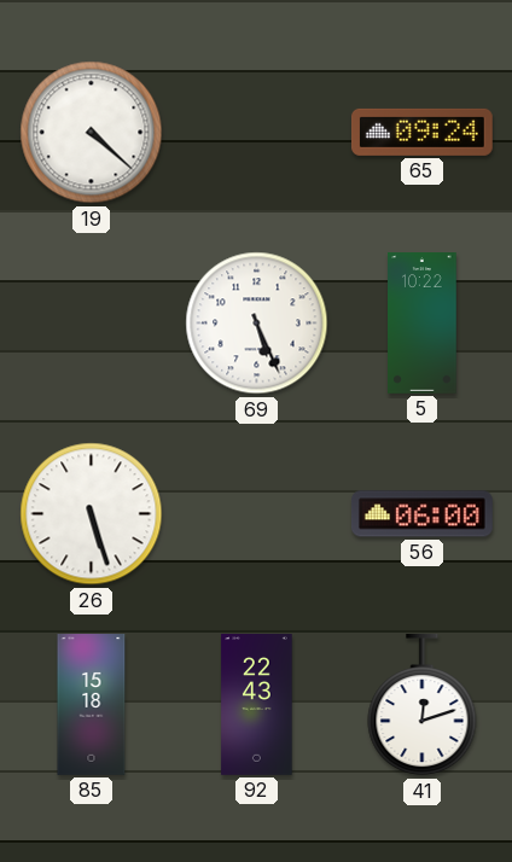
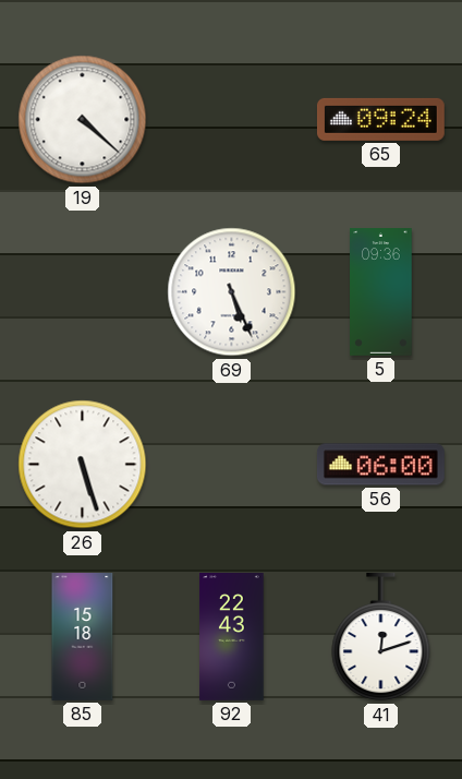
5: 10:22 -> 09:36
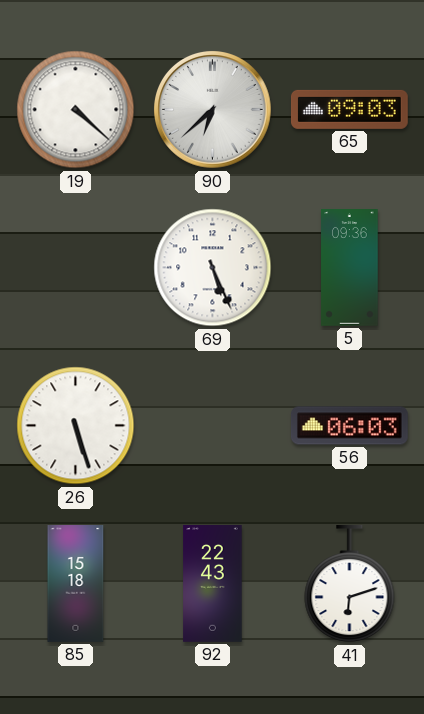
90: none -> 6:38
65: 09:24 -> 09:03
56: 06:00 -> 06:03
41: 12:12 -> 6:12
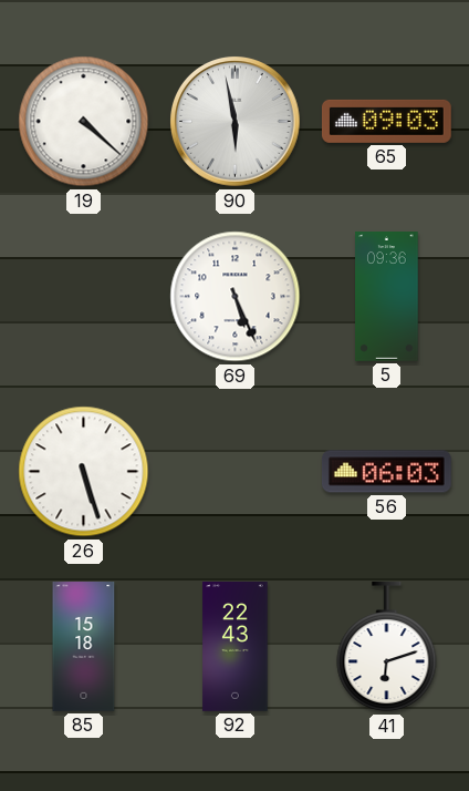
90: 6:38 -> 5:58
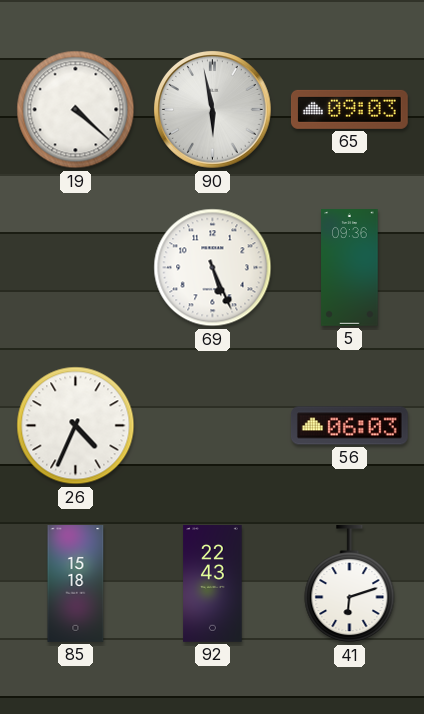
26: 5:27 -> 4:34
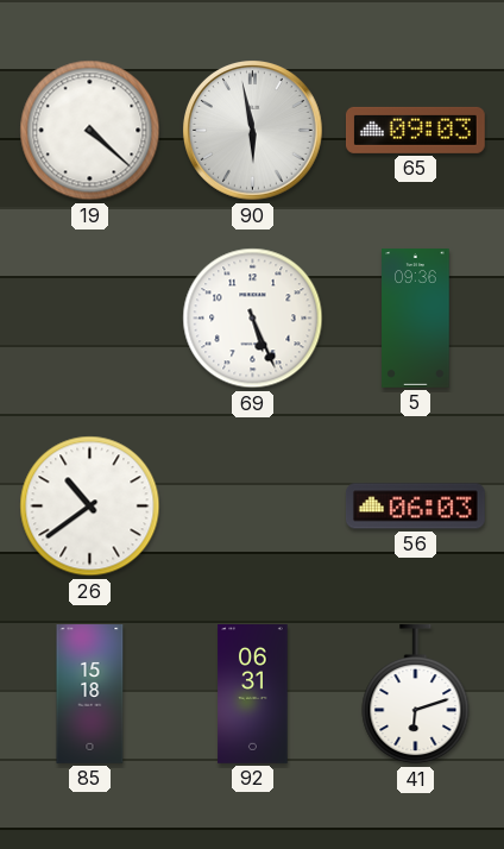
26: 4:34 -> 10:39
92: 22:43 -> 06:31
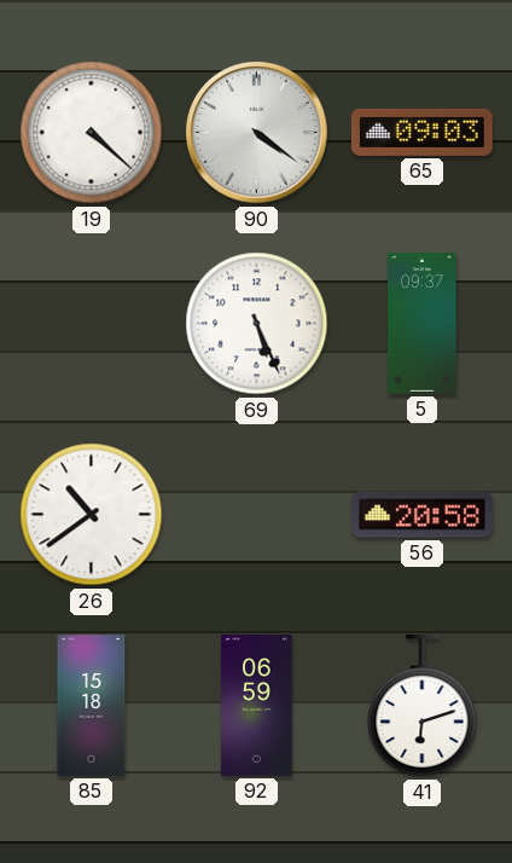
90: 5:58 -> 4:21
5: 09:36 -> 09:37
56: 06:03 -> 20:58
92: 06:31 -> 06:59
